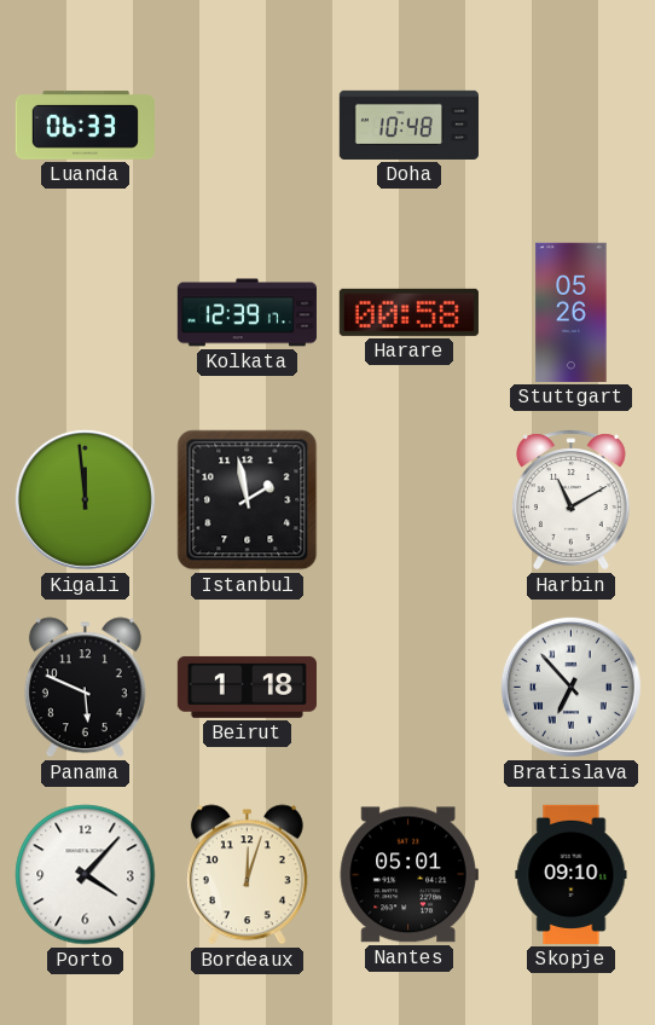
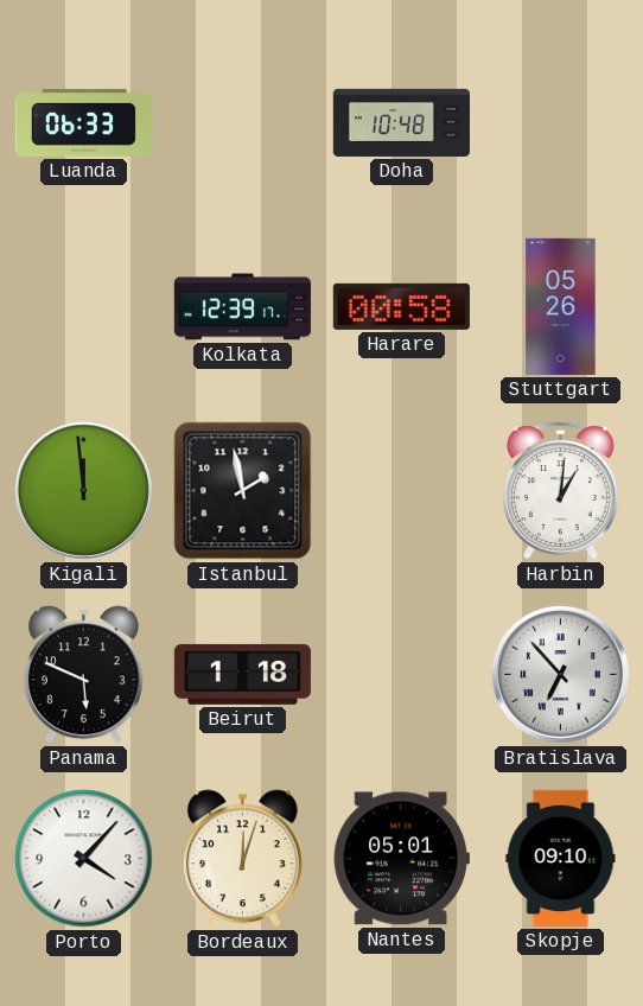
Harbin: 11:10 -> 1:01
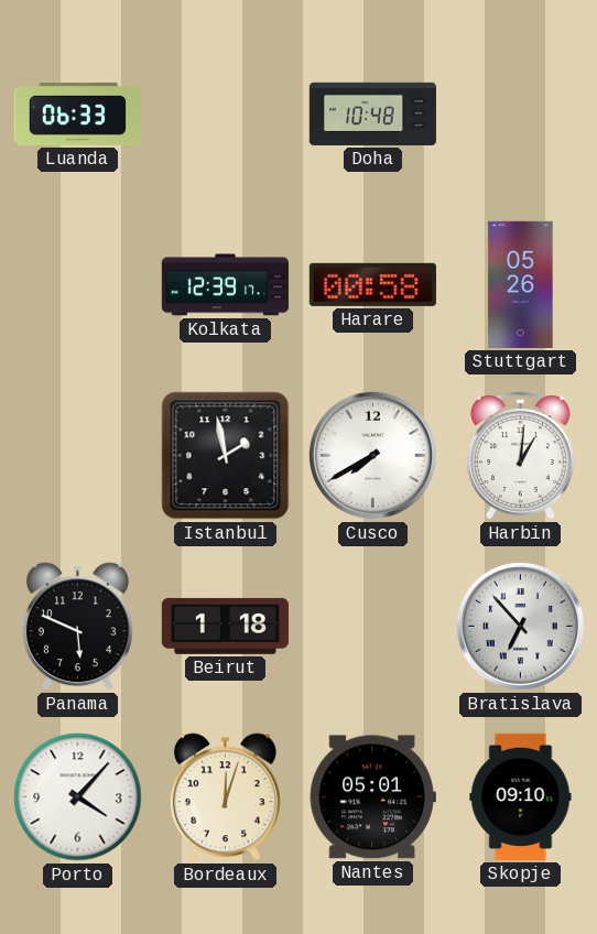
Kigali: 11:59 -> none
Cusco: none -> 7:40
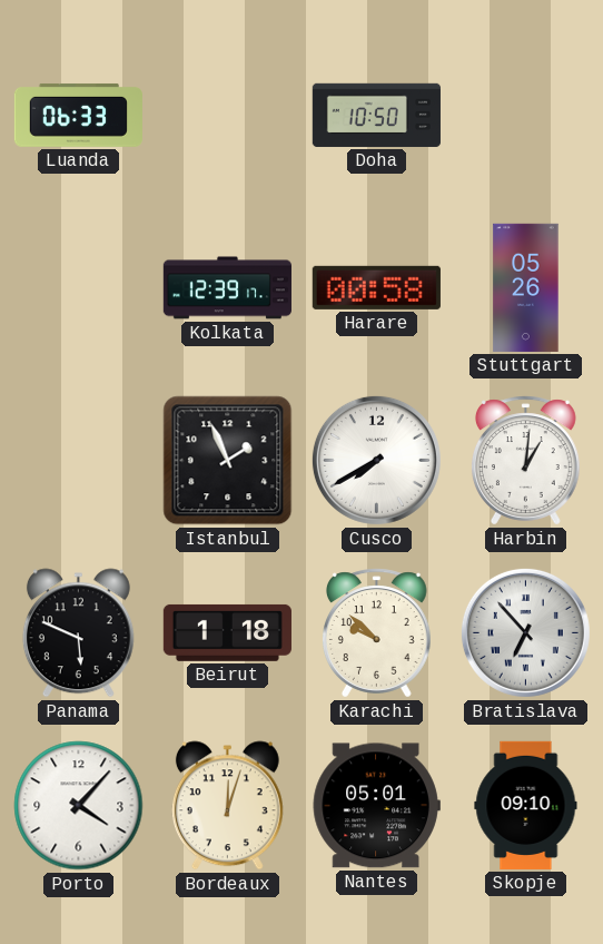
Doha: 10:48 -> 10:50
Istanbul: 1:58 -> 1:56
Karachi: none -> 9:52
